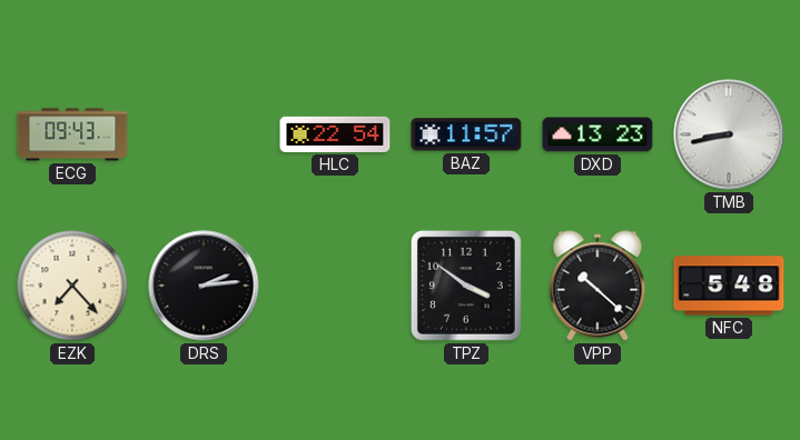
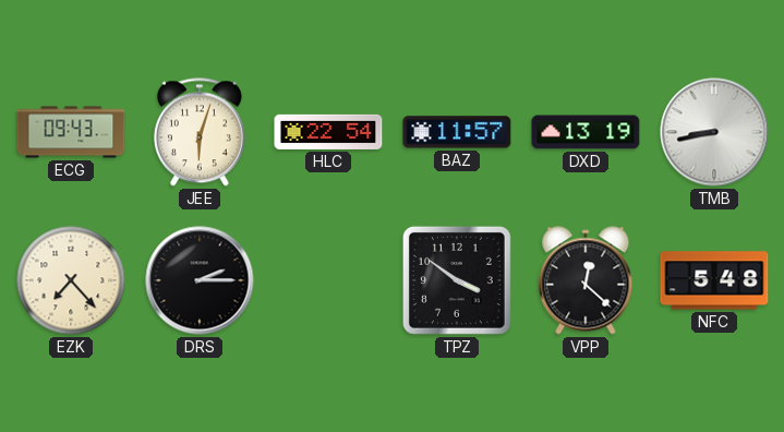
JEE: none -> 6:03
DXD: 13:23 -> 13:19
DRS: 2:14 -> 2:15
VPP: 10:22 -> 12:22
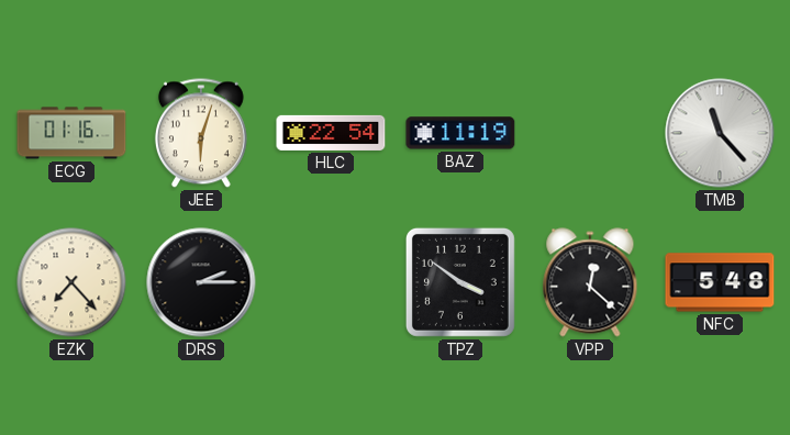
ECG: 09:43 -> 01:16
BAZ: 11:57 -> 11:19
DXD: 13:19 -> none
TMB: 8:43 -> 11:23
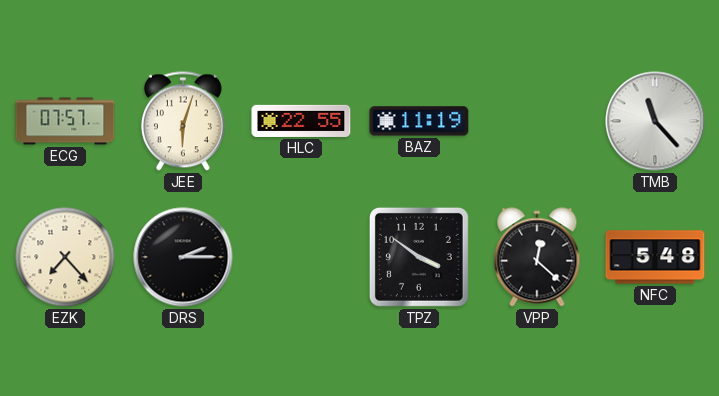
ECG: 01:16 -> 07:57
HLC: 22:54 -> 22:55
